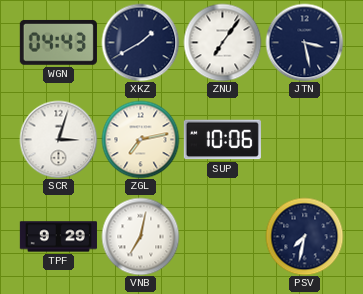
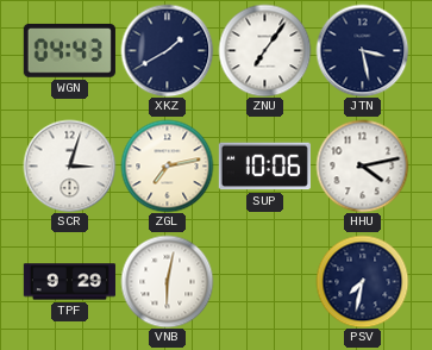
HHU: none -> 4:13
VNB: 7:02 -> 6:02
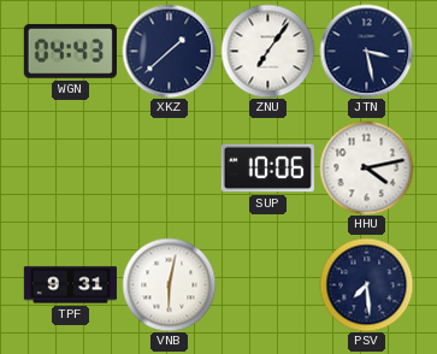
XKZ: 1:40 -> 1:38
SCR: 3:03 -> none
ZGL: 7:13 -> none
TPF: 9:29 -> 9:31
PSV: 7:32 -> 7:29
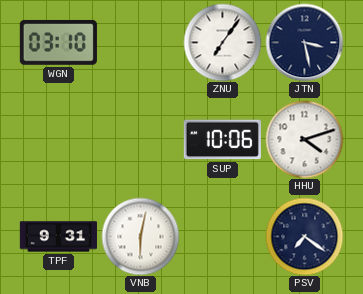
WGN: 04:43 -> 03:10
XKZ: 1:38 -> none
HHU: 4:13 -> 4:12
PSV: 7:29 -> 7:21
